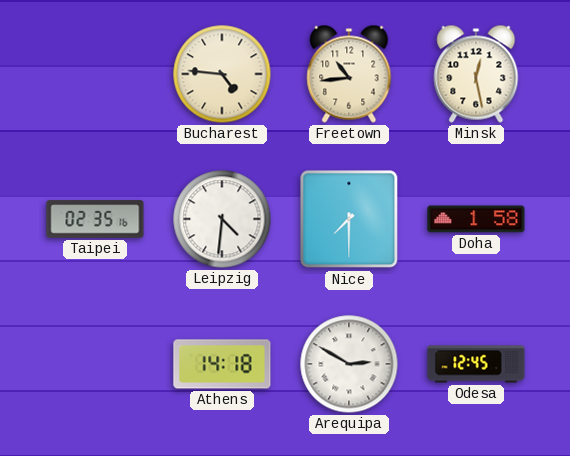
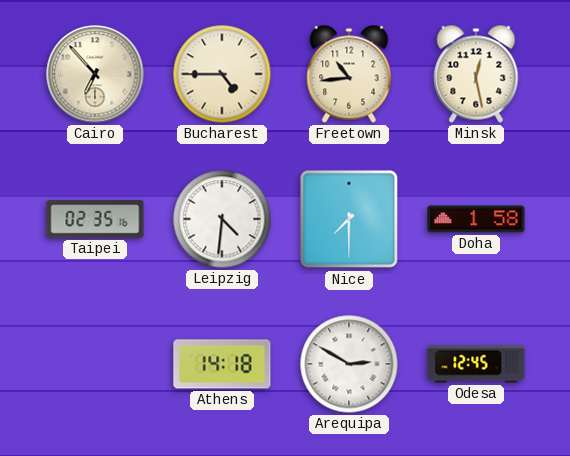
Cairo: none -> 6:53
Bucharest: 4:46 -> 4:45
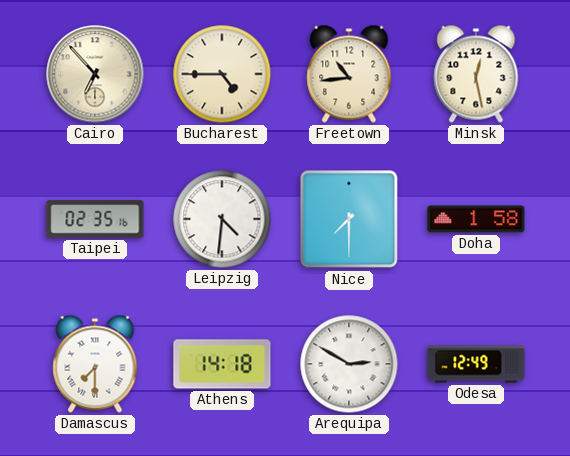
Damascus: none -> 7:30
Odesa: 12:45 -> 12:49
